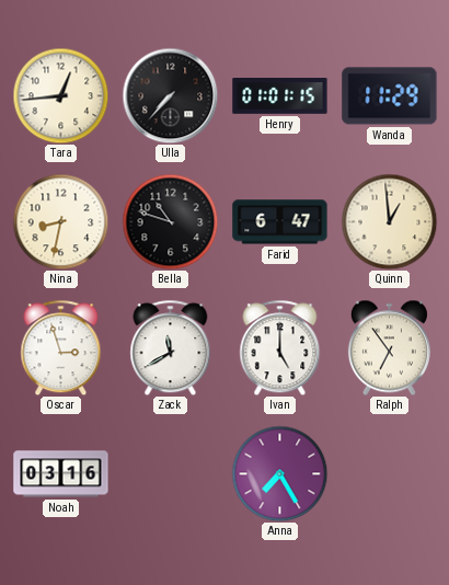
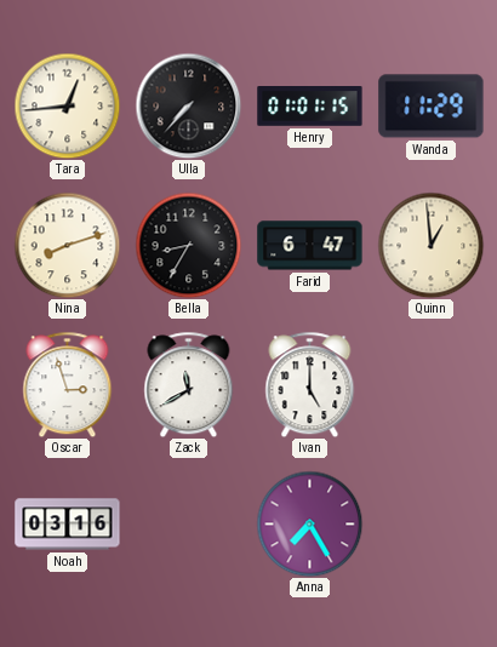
Nina: 8:32 -> 8:12
Bella: 10:48 -> 8:35
Ralph: 6:54 -> none
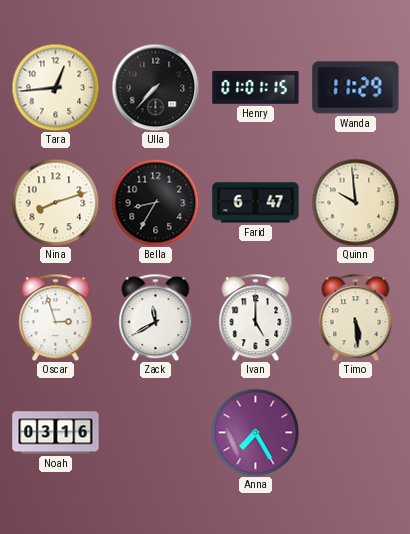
Quinn: 12:59 -> 9:59
Timo: none -> 5:29
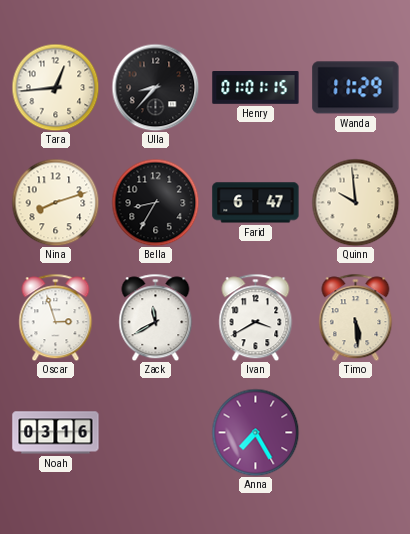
Ulla: 7:37 -> 8:37
Ivan: 5:00 -> 3:40
